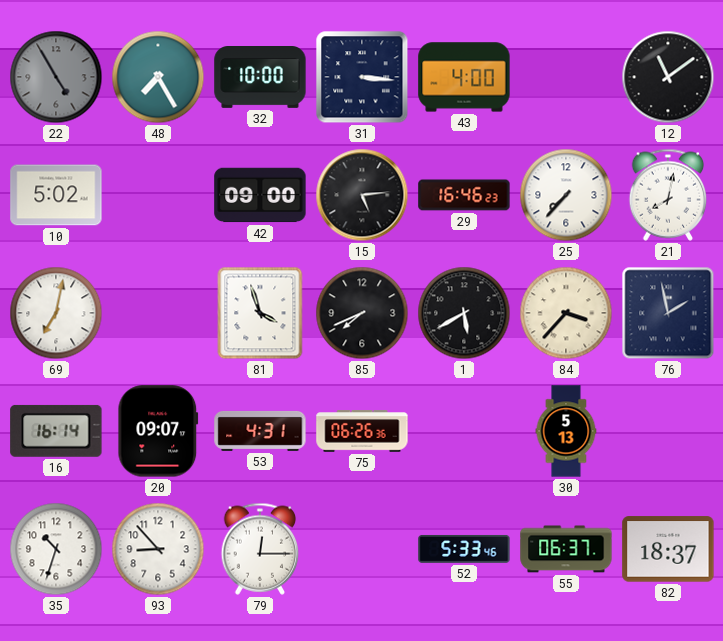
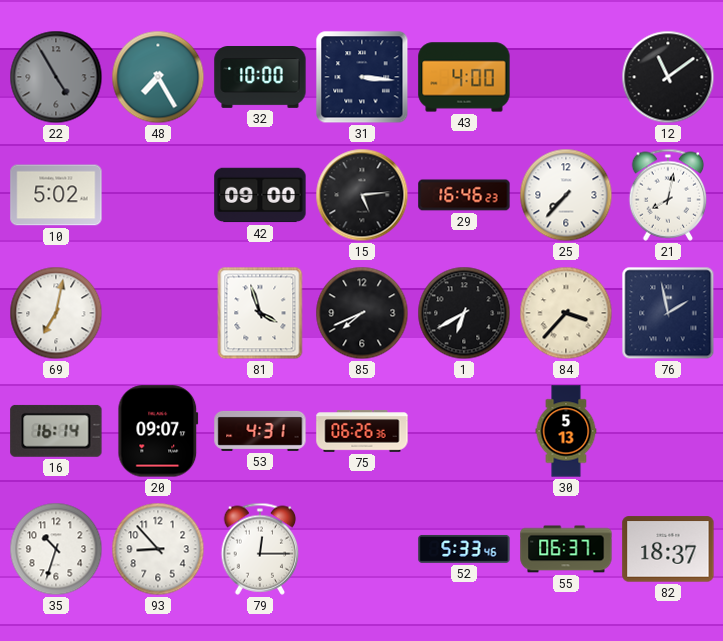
1: 5:40 -> 6:40
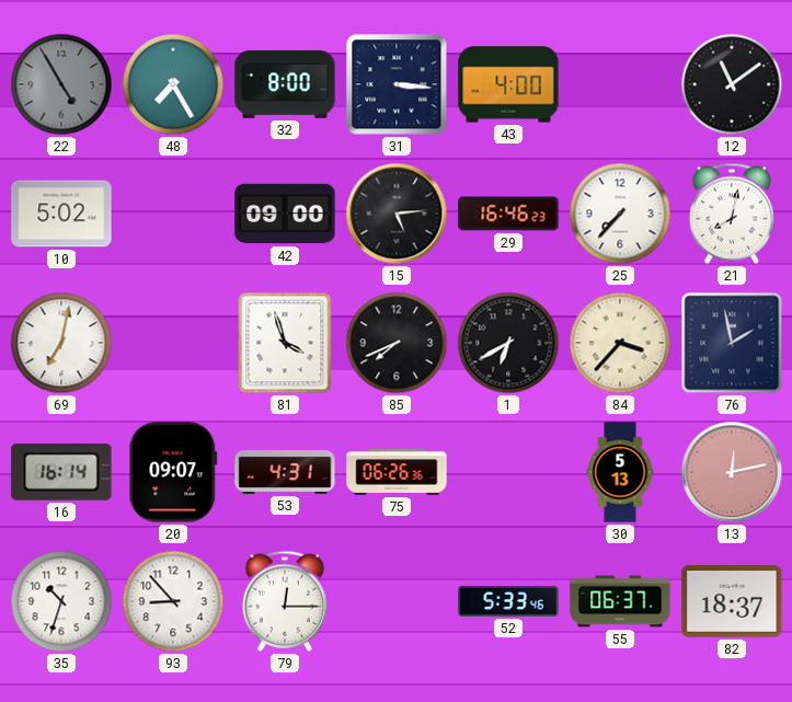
32: 10:00 -> 8:00
13: none -> 12:13
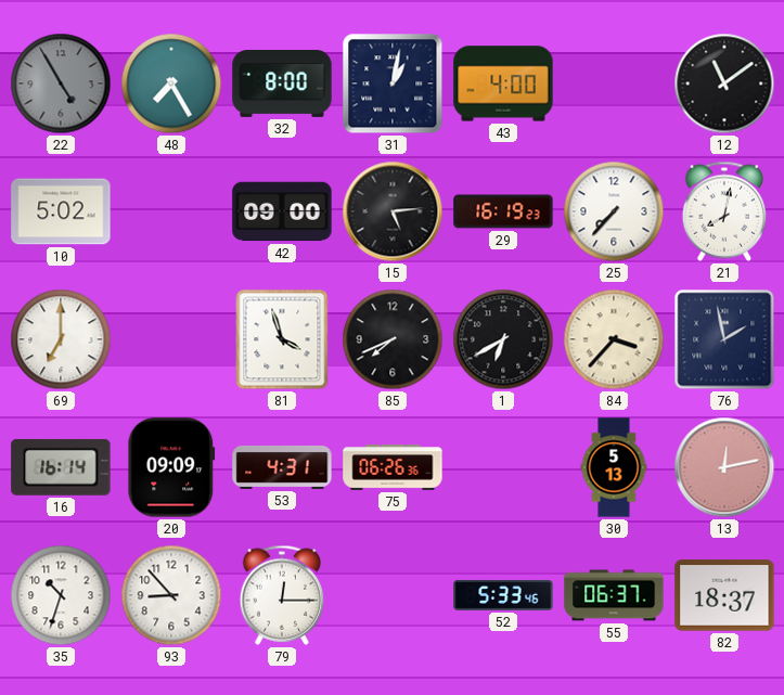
31: 3:16 -> 1:02
29: 16:46 -> 16:19
69: 7:02 -> 7:00
20: 09:07 -> 09:09
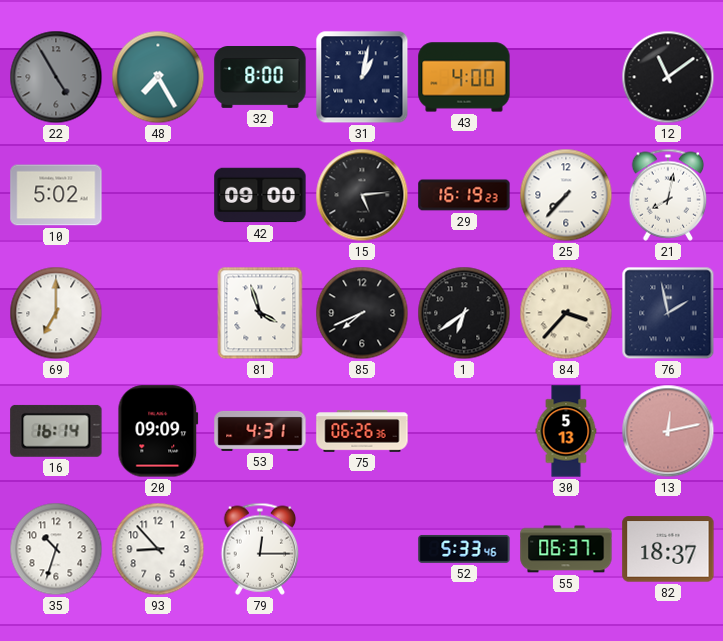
1: 6:40 -> 6:39
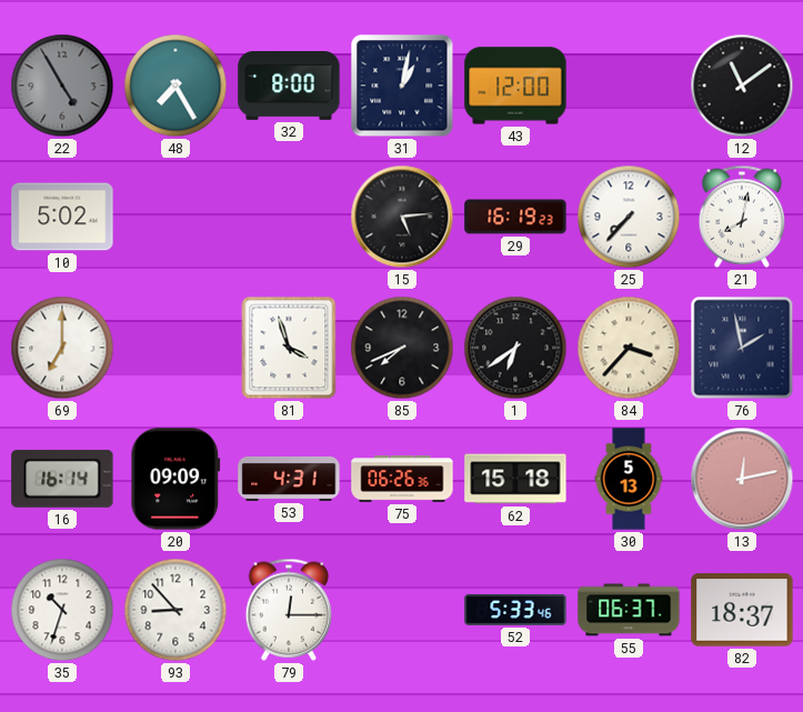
43: 4:00 -> 12:00
42: 09:00 -> none
62: none -> 15:18
